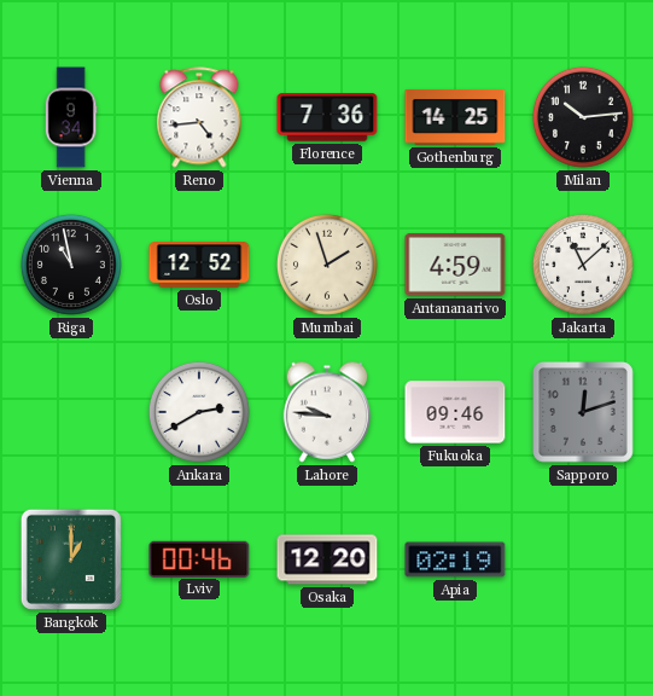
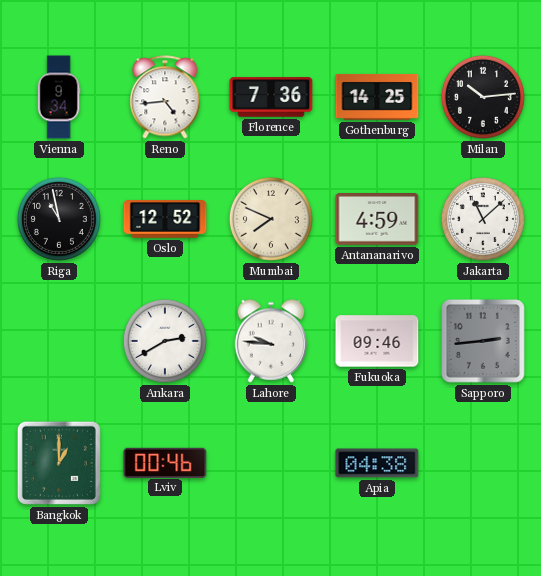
Mumbai: 1:57 -> 7:49
Sapporo: 12:12 -> 2:44
Osaka: 12:20 -> none
Apia: 02:19 -> 04:38
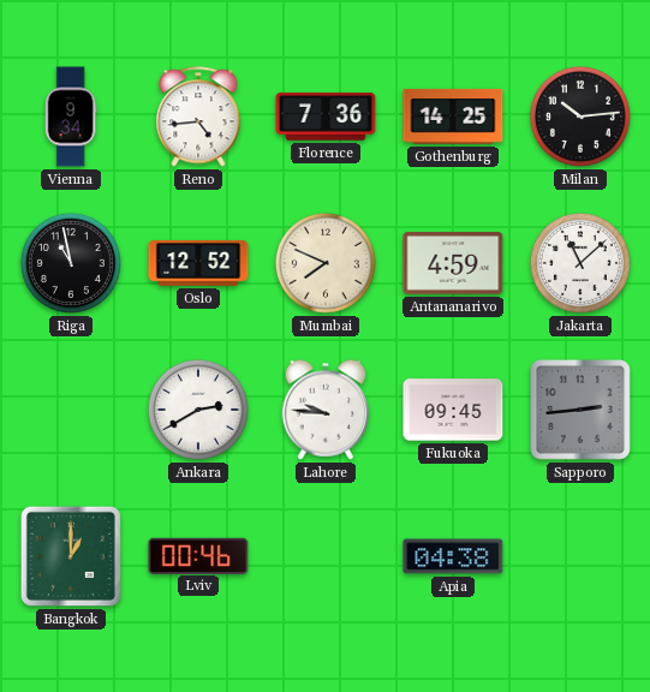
Fukuoka: 09:46 -> 09:45
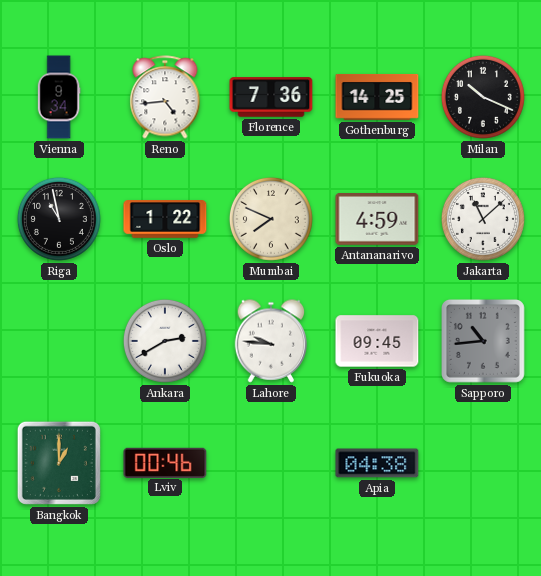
Milan: 10:14 -> 10:19
Oslo: 12:52 -> 1:22
Sapporo: 2:44 -> 10:44
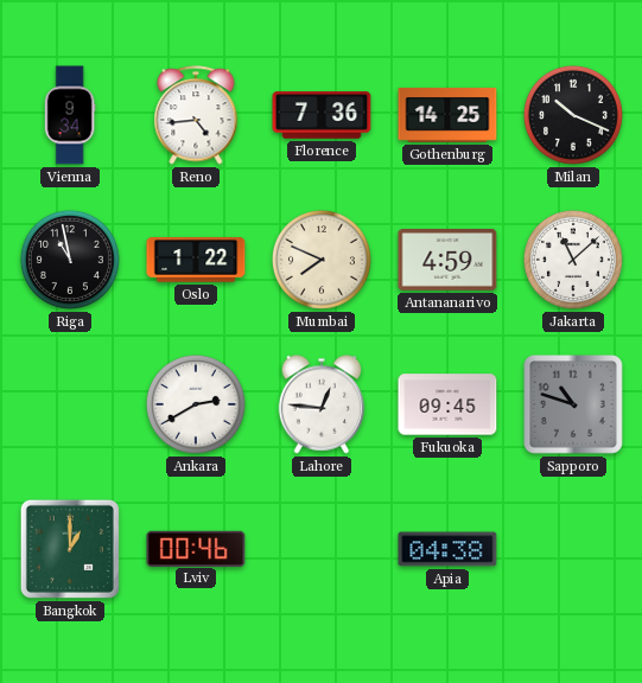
Lahore: 9:46 -> 12:46
Sapporo: 10:44 -> 10:48
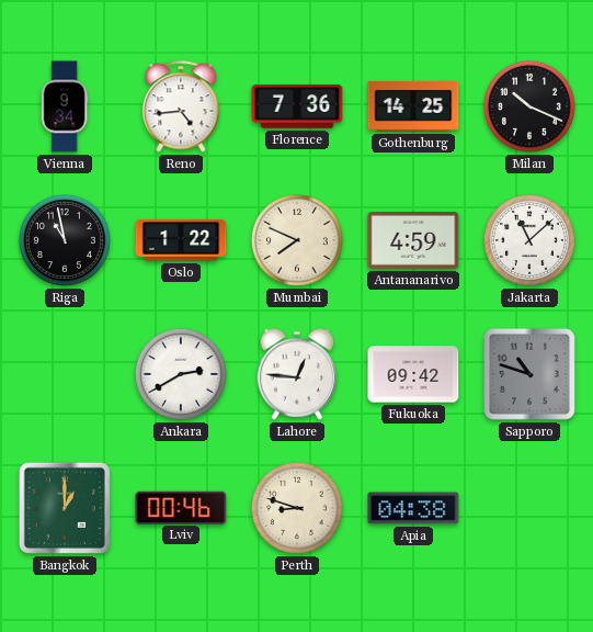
Fukuoka: 09:45 -> 09:42
Perth: none -> 8:48
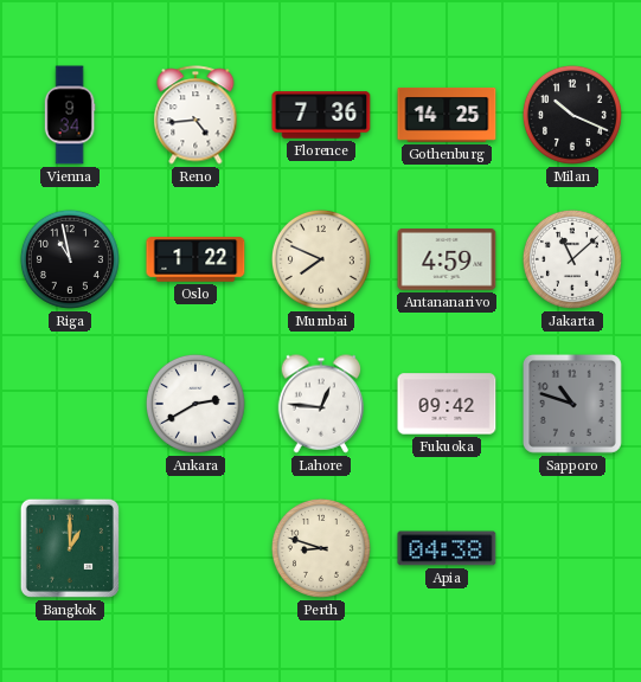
Lviv: 00:46 -> none
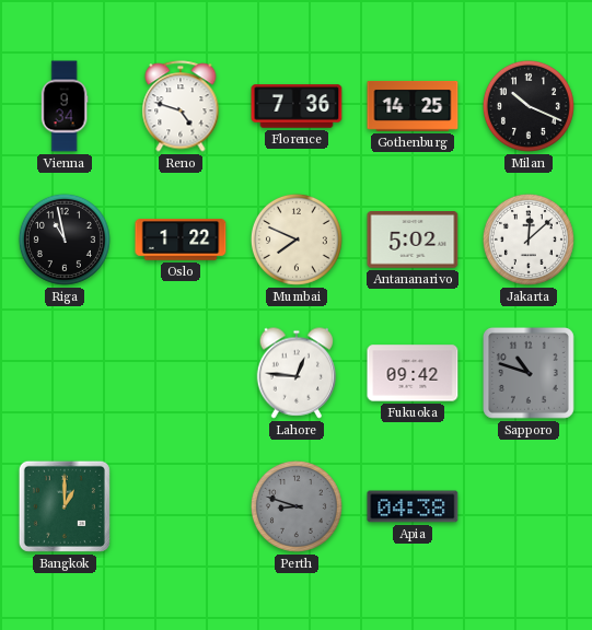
Reno: 4:44 -> 4:48
Antananarivo: 4:59 -> 5:02
Jakarta: 11:08 -> 12:08
Ankara: 2:40 -> none
Perth dial: cream -> grey
